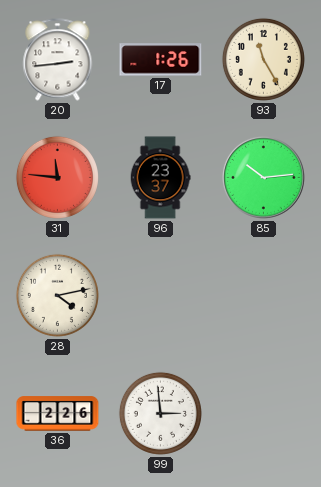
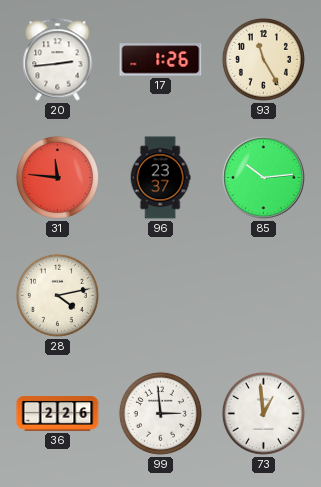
73: none -> 12:59
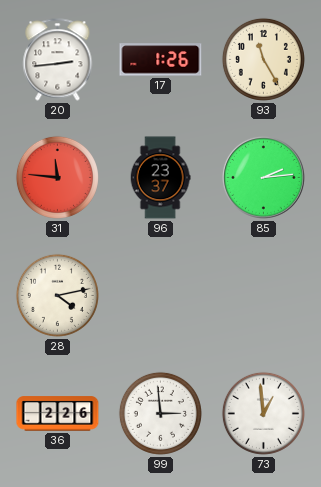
85: 10:14 -> 2:14
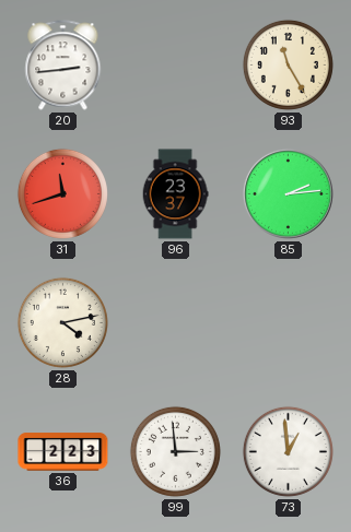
17: 1:26 -> none
31: 11:46 -> 11:42
36: 2:26 -> 2:23
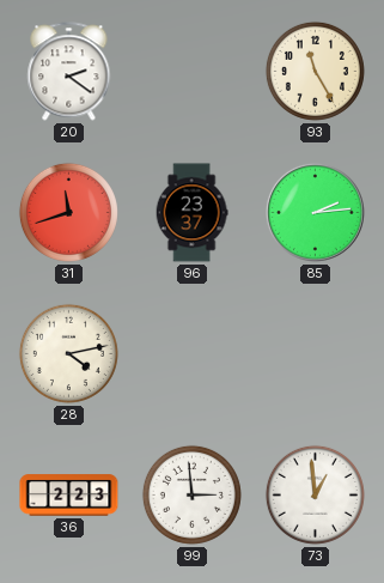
20: 2:44 -> 2:21
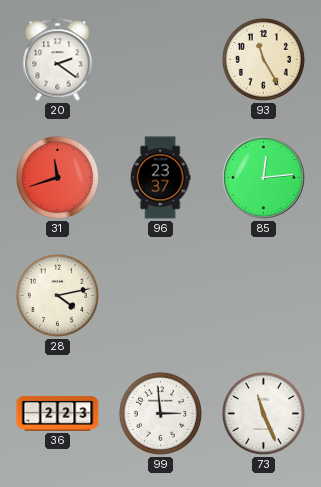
85: 2:14 -> 12:14
73: 12:59 -> 11:26
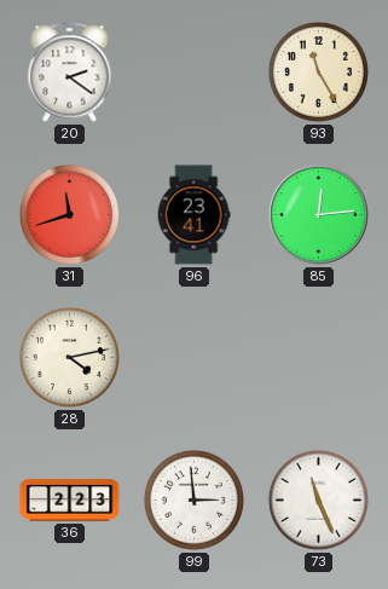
96: 23:37 -> 23:41
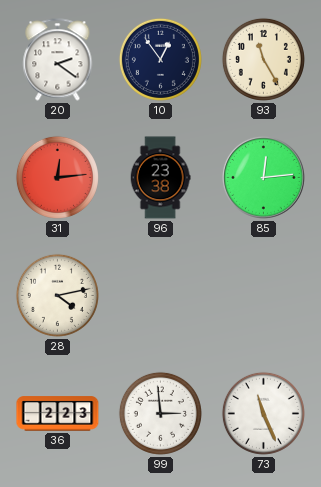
10: none -> 12:54
31: 11:42 -> 12:14
96: 23:41 -> 23:38
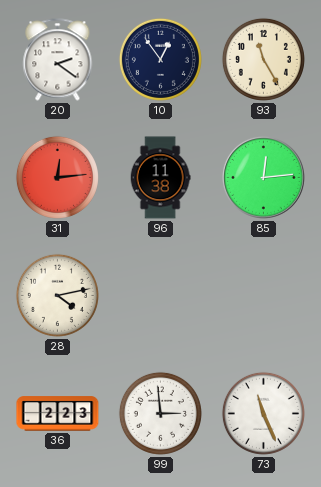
96: 23:38 -> 11:38
